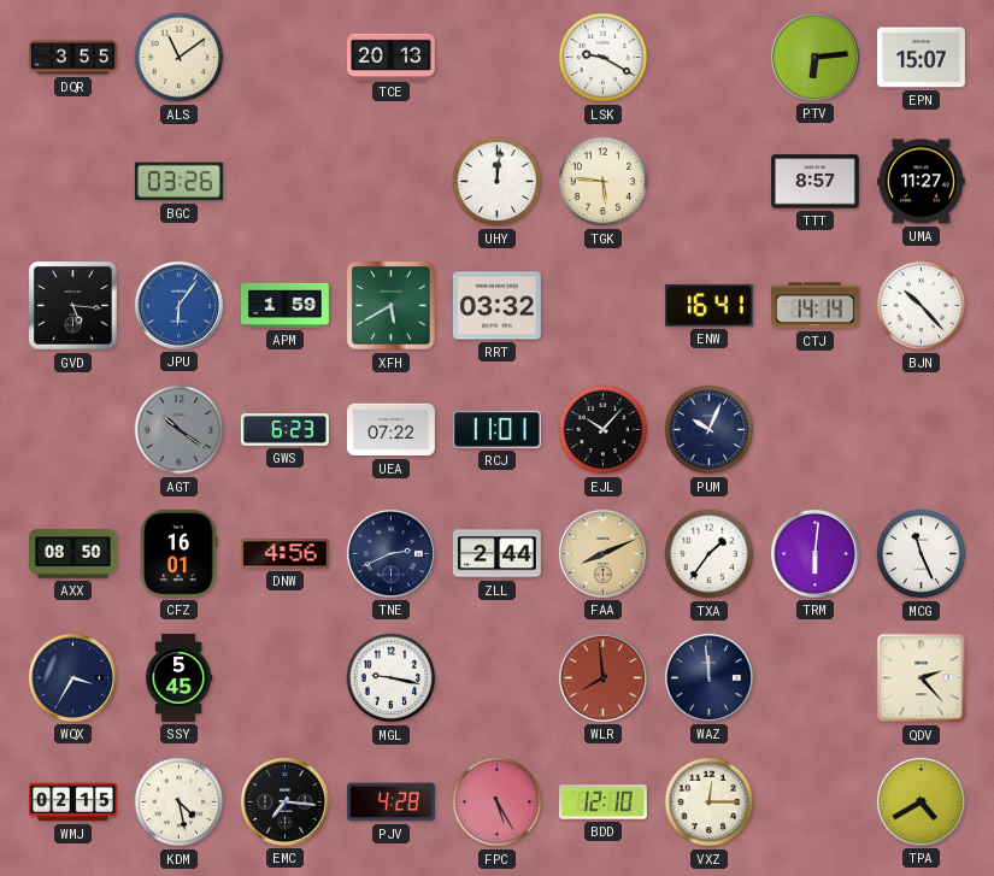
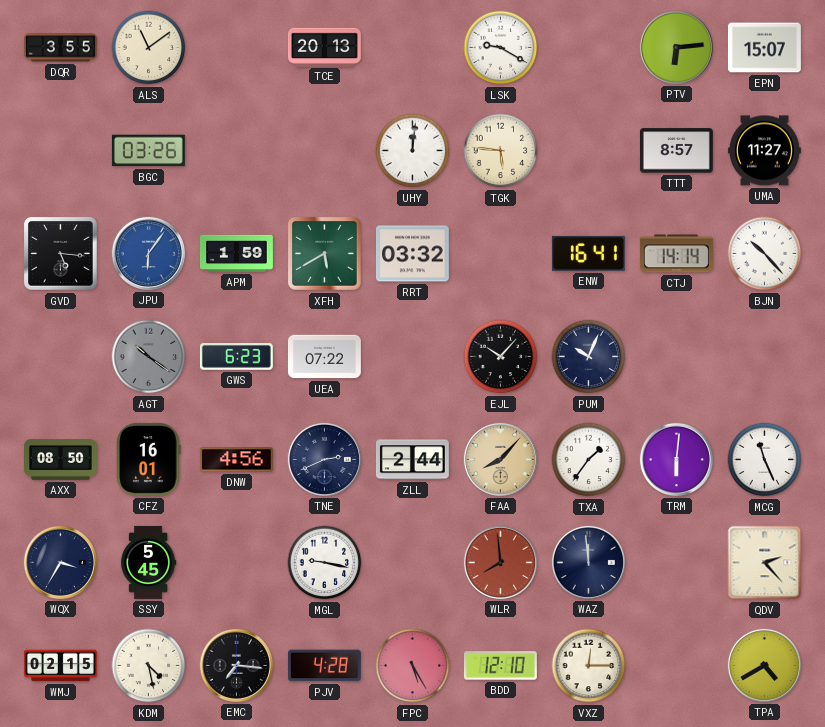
RCJ: 11:01 -> none
FAA: 8:11 -> 8:07
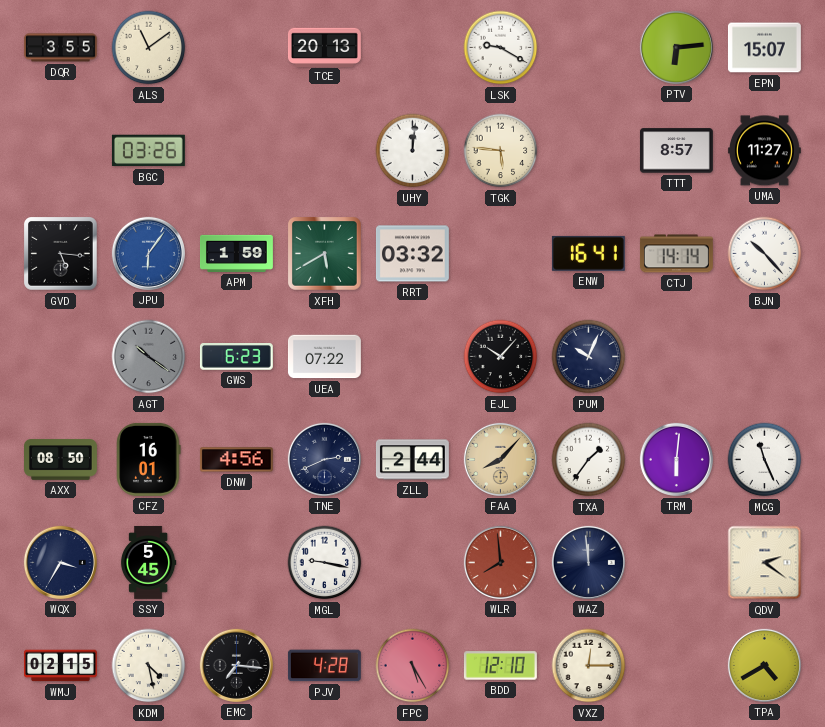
QDV: 2:23 -> 2:21
